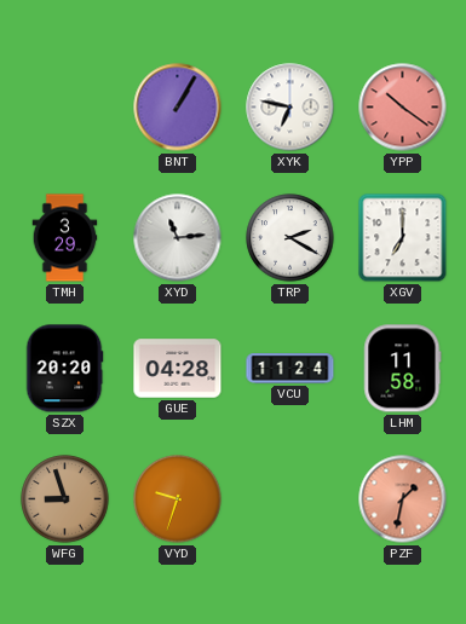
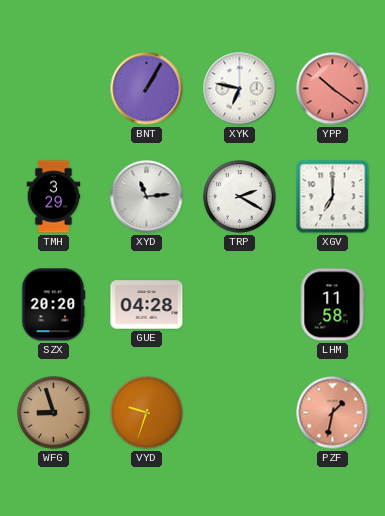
VCU: 11:24 -> none
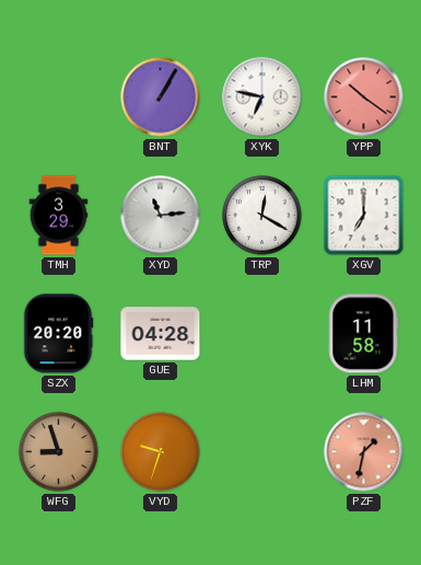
TRP: 2:20 -> 12:20
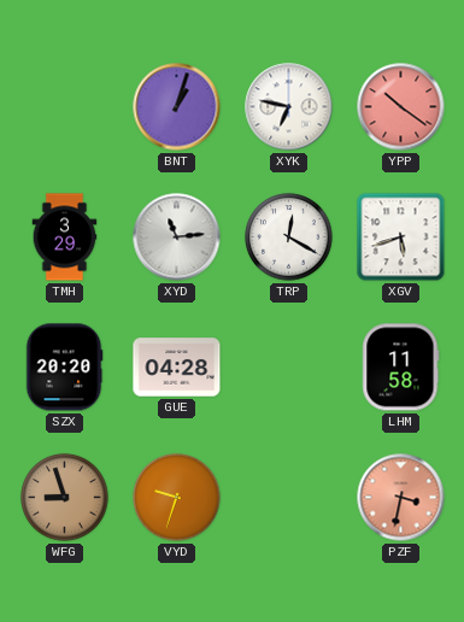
BNT: 1:05 -> 1:03
XGV: 7:00 -> 5:42
PZF: 1:32 -> 3:32
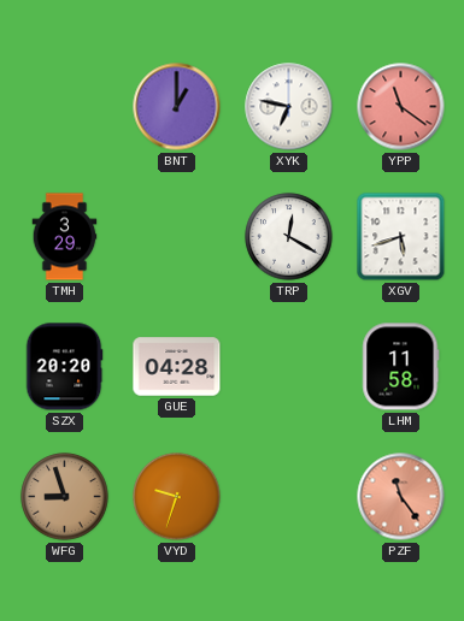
BNT: 1:03 -> 1:00
YPP: 10:21 -> 11:21
XYD: 11:14 -> none
PZF: 3:32 -> 11:24
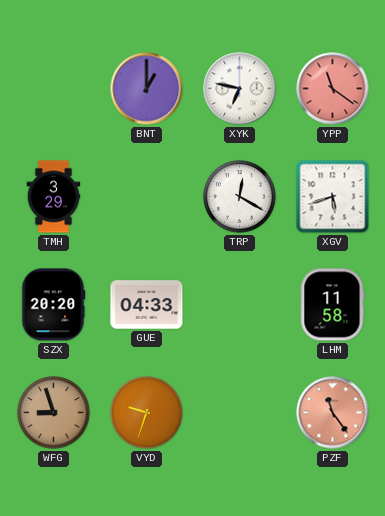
GUE: 04:28 -> 04:33
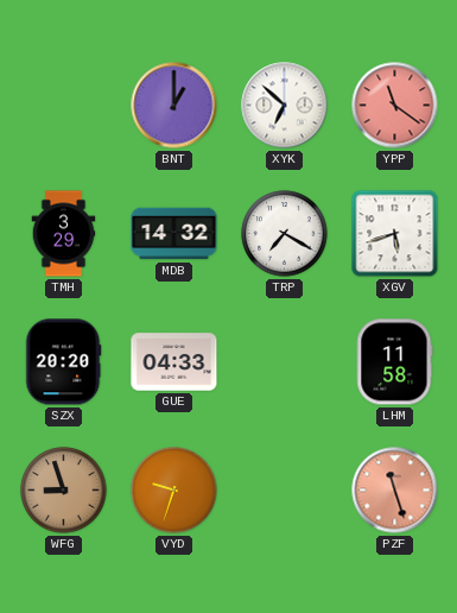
XYK: 6:47 -> 6:52
MDB: none -> 14:32
TRP: 12:20 -> 7:20
PZF: 11:24 -> 11:27
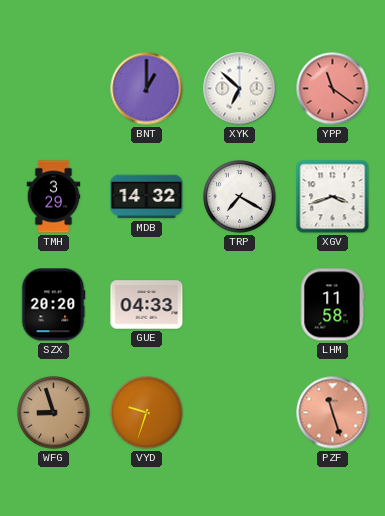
XGV: 5:42 -> 3:42
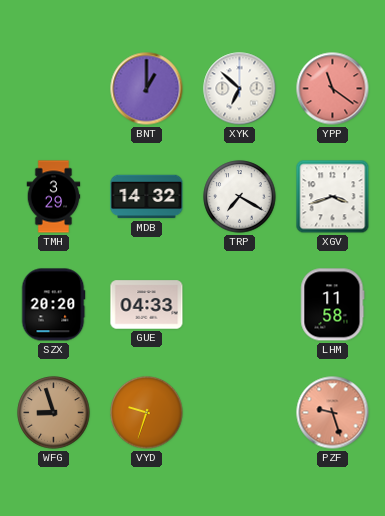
PZF: 11:27 -> 9:27
